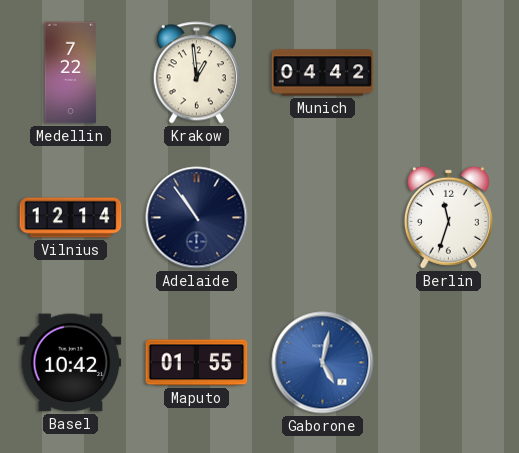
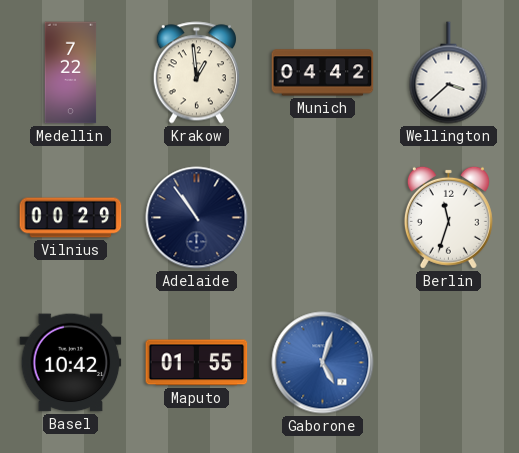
Wellington: none -> 3:38
Vilnius: 12:14 -> 00:29
Gaborone: 5:02 -> 5:03
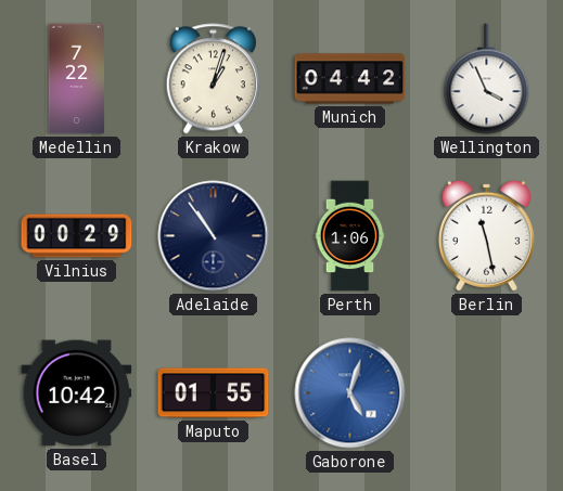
Krakow: 12:59 -> 1:03
Wellington: 3:38 -> 3:56
Perth: none -> 1:06
Berlin: 11:33 -> 11:28
